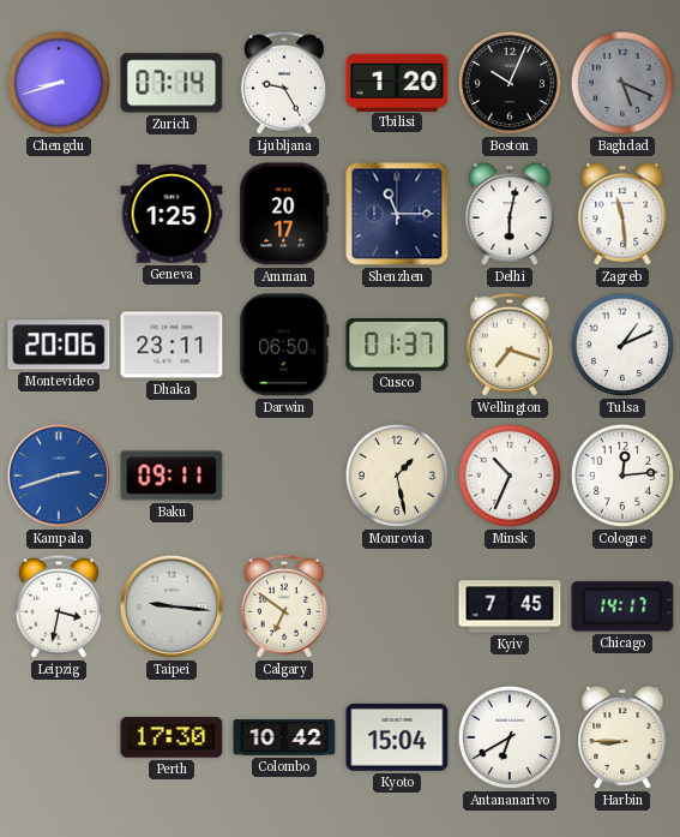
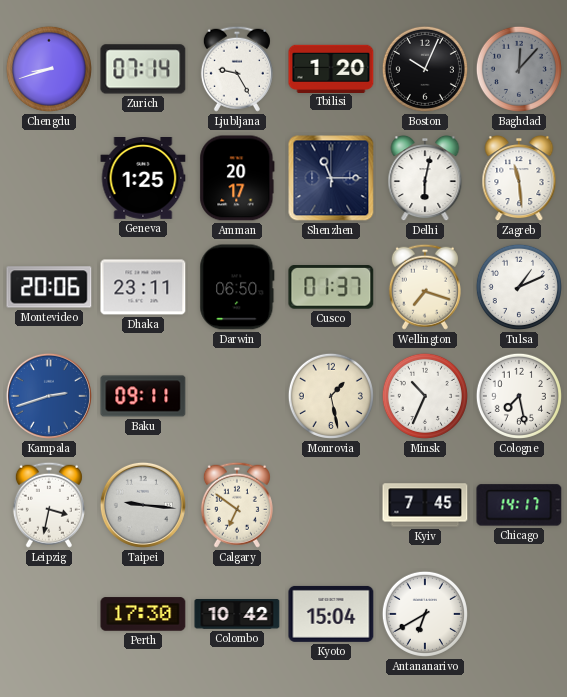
Baghdad: 5:19 -> 12:07
Cologne: 12:14 -> 7:28
Harbin: 8:45 -> none
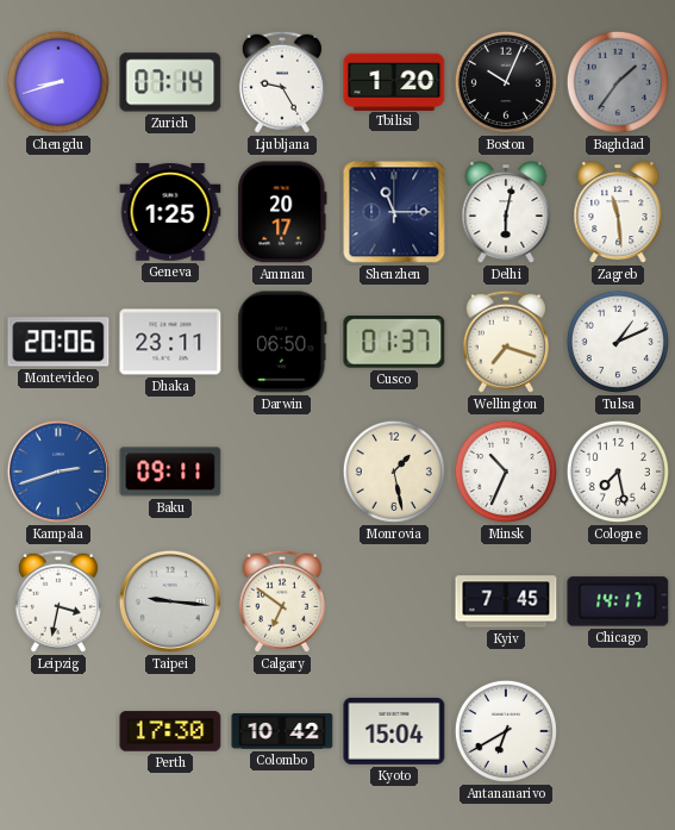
Baghdad: 12:07 -> 1:36
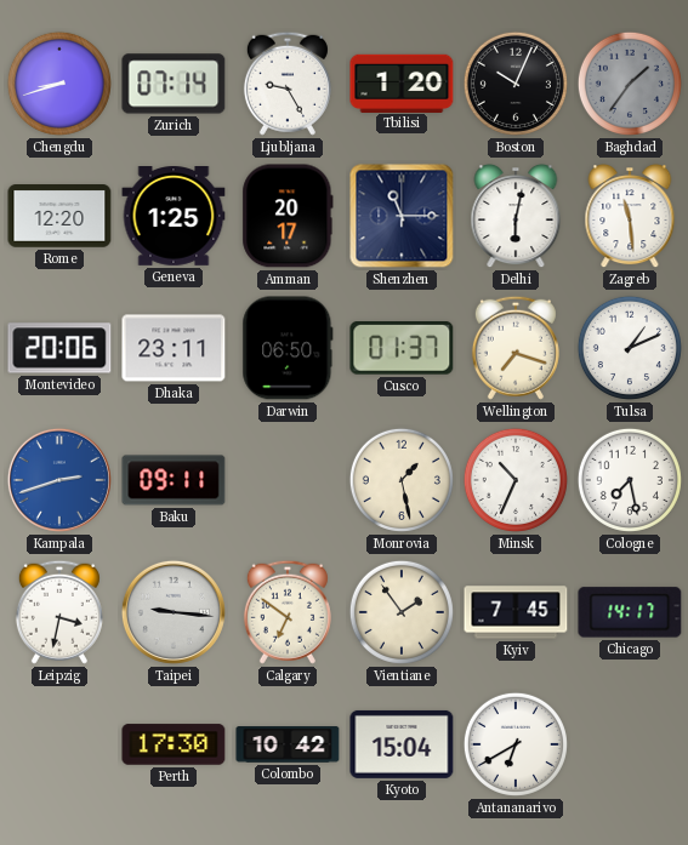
Rome: none -> 12:20
Vientiane: none -> 1:54
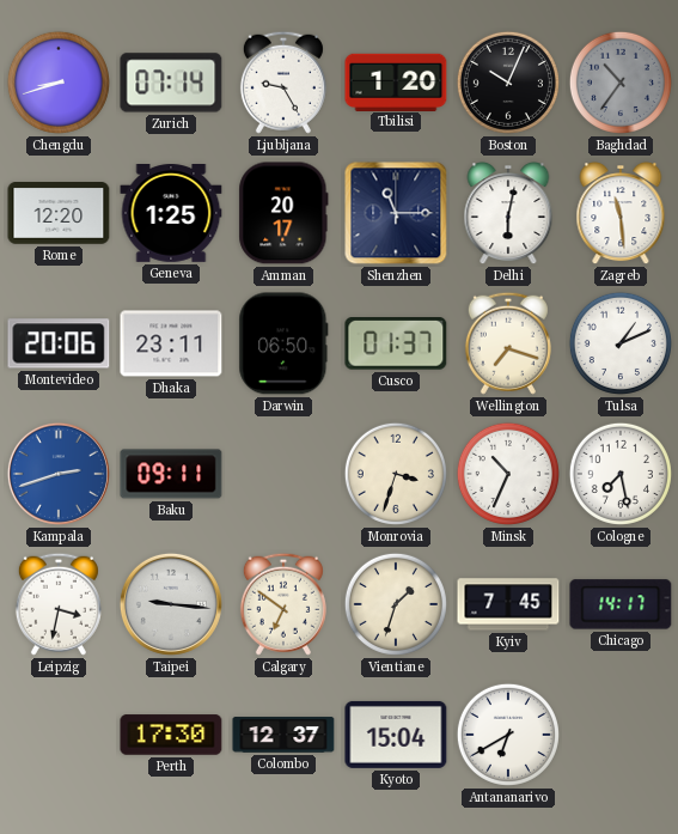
Baghdad: 1:36 -> 10:36
Monrovia: 1:28 -> 3:33
Vientiane: 1:54 -> 1:33
Colombo: 10:42 -> 12:37
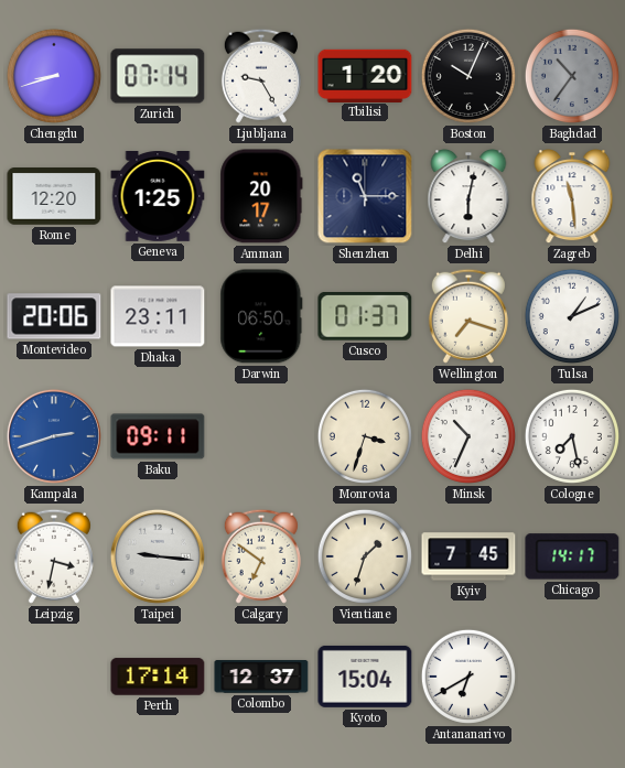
Perth: 17:30 -> 17:14
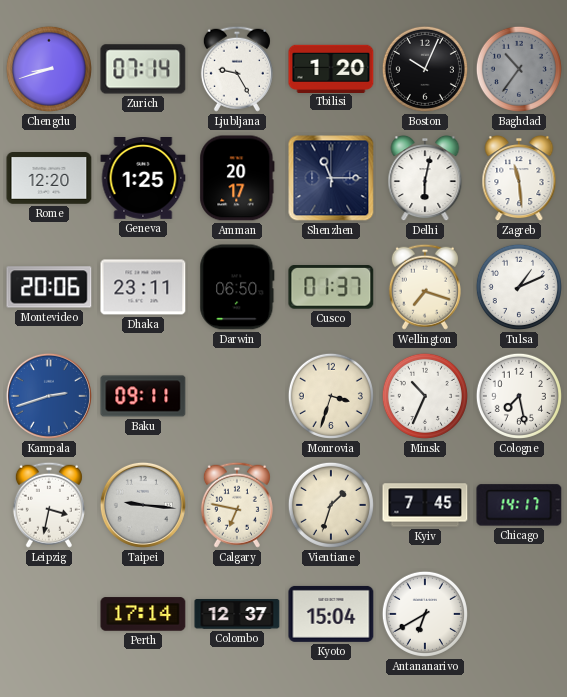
Calgary: 6:51 -> 6:47
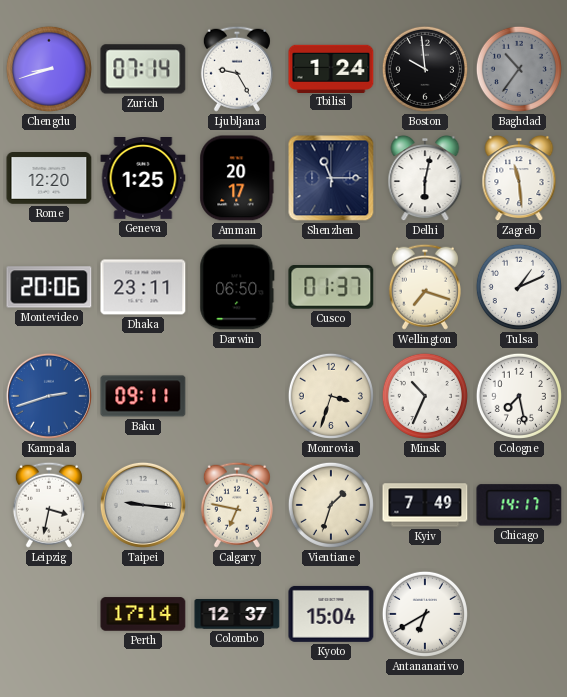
Tbilisi: 1:20 -> 1:24
Boston: 10:04 -> 9:59
Kyiv: 7:45 -> 7:49
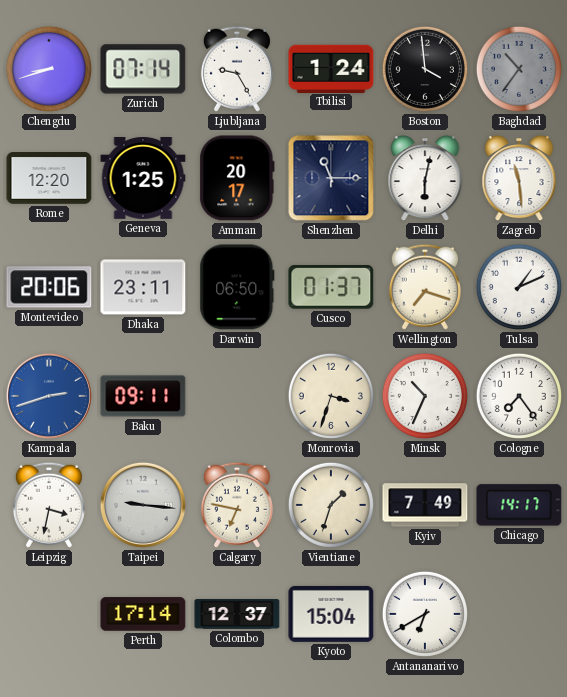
Boston: 9:59 -> 3:59
Cologne: 7:28 -> 7:24
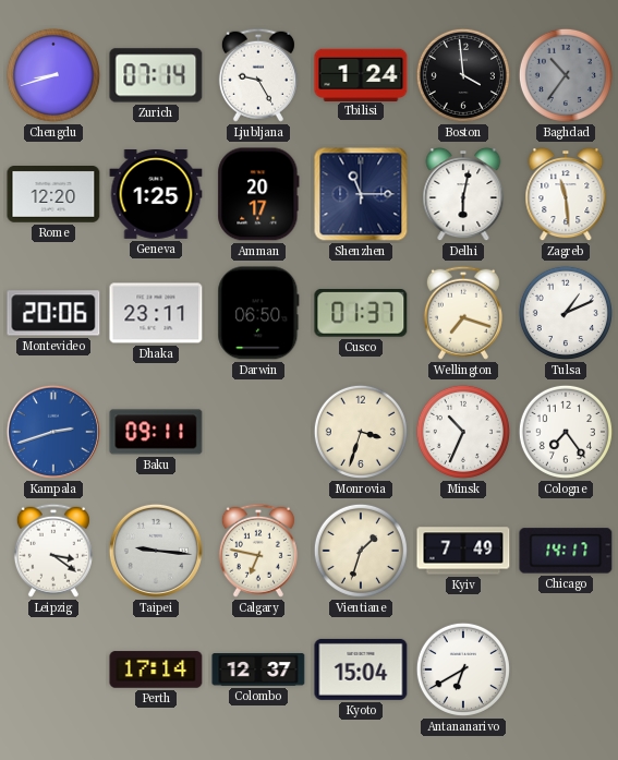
Leipzig: 3:32 -> 3:21
